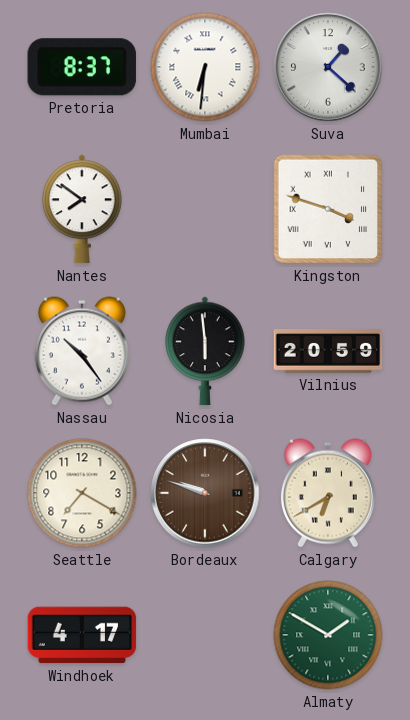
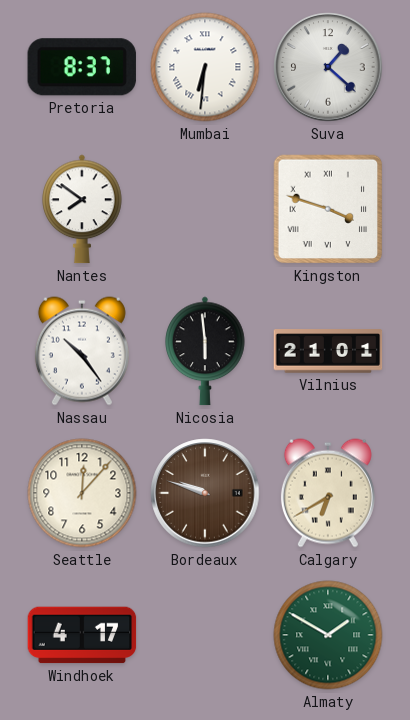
Vilnius: 20:59 -> 21:01
Seattle: 7:20 -> 12:07
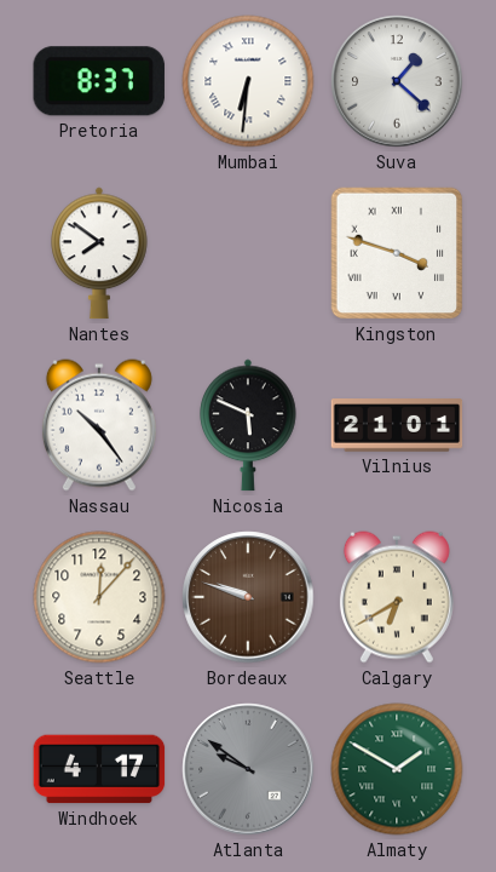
Nicosia: 5:59 -> 5:49
Atlanta: none -> 9:51
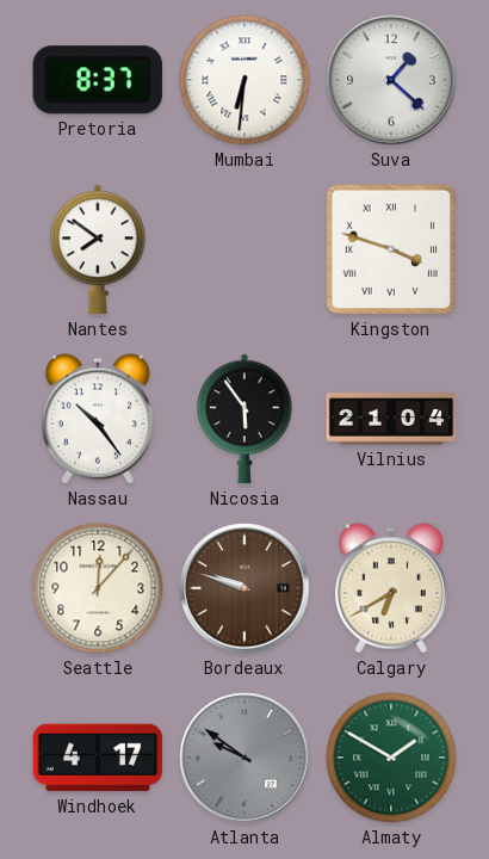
Nicosia: 5:49 -> 5:54
Vilnius: 21:01 -> 21:04
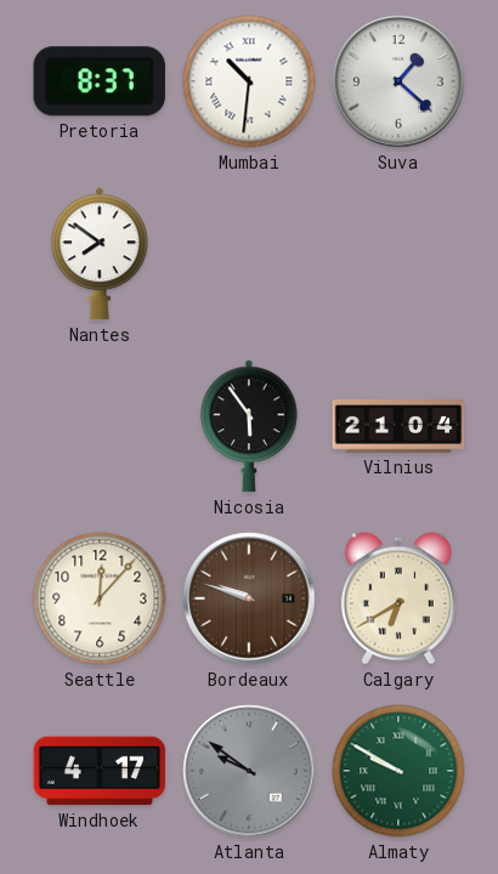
Mumbai: 6:31 -> 10:31
Kingston: 3:48 -> none
Nassau: 10:24 -> none
Almaty: 1:50 -> 9:50
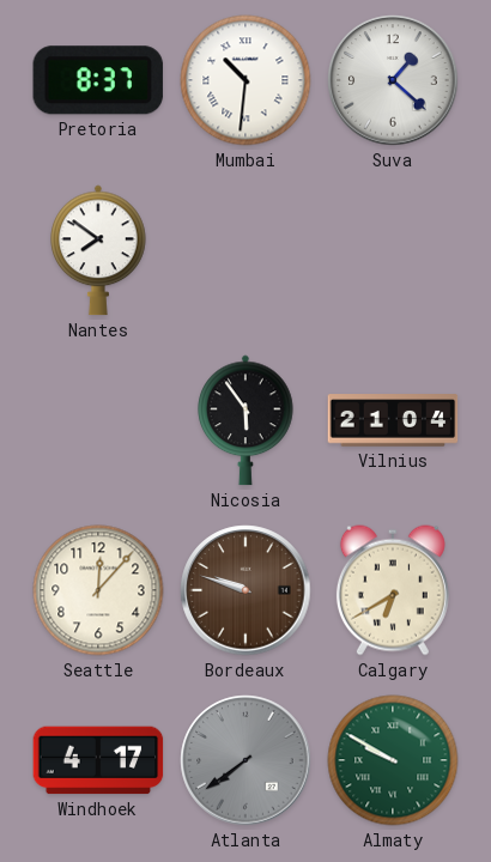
Atlanta: 9:51 -> 7:39
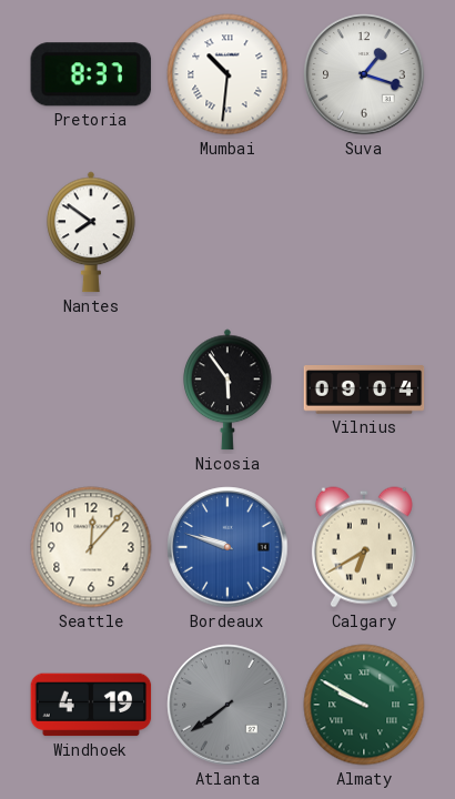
Suva: 1:22 -> 1:18
Vilnius: 21:04 -> 09:04
Bordeaux dial: brown -> blue
Windhoek: 4:17 -> 4:19
